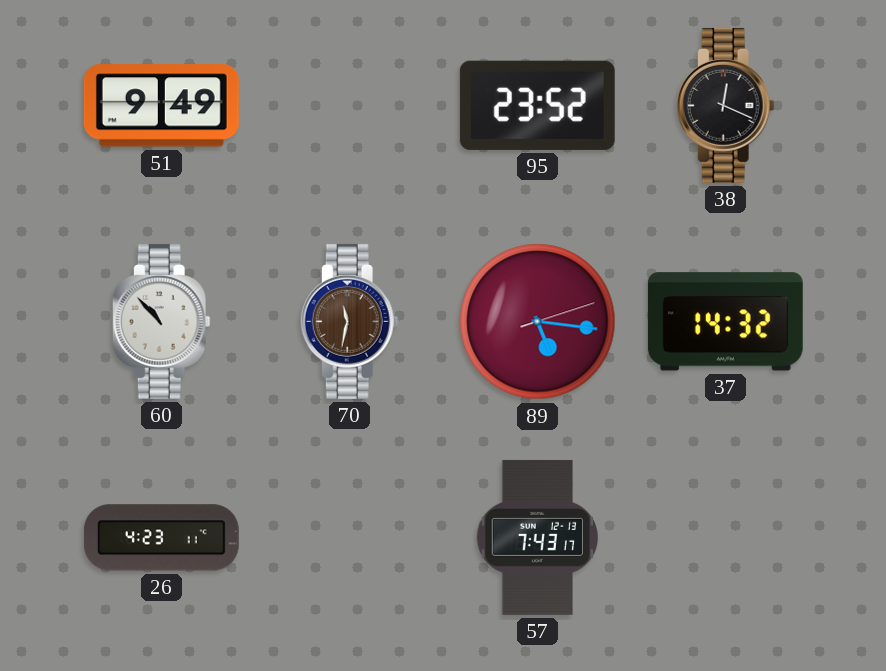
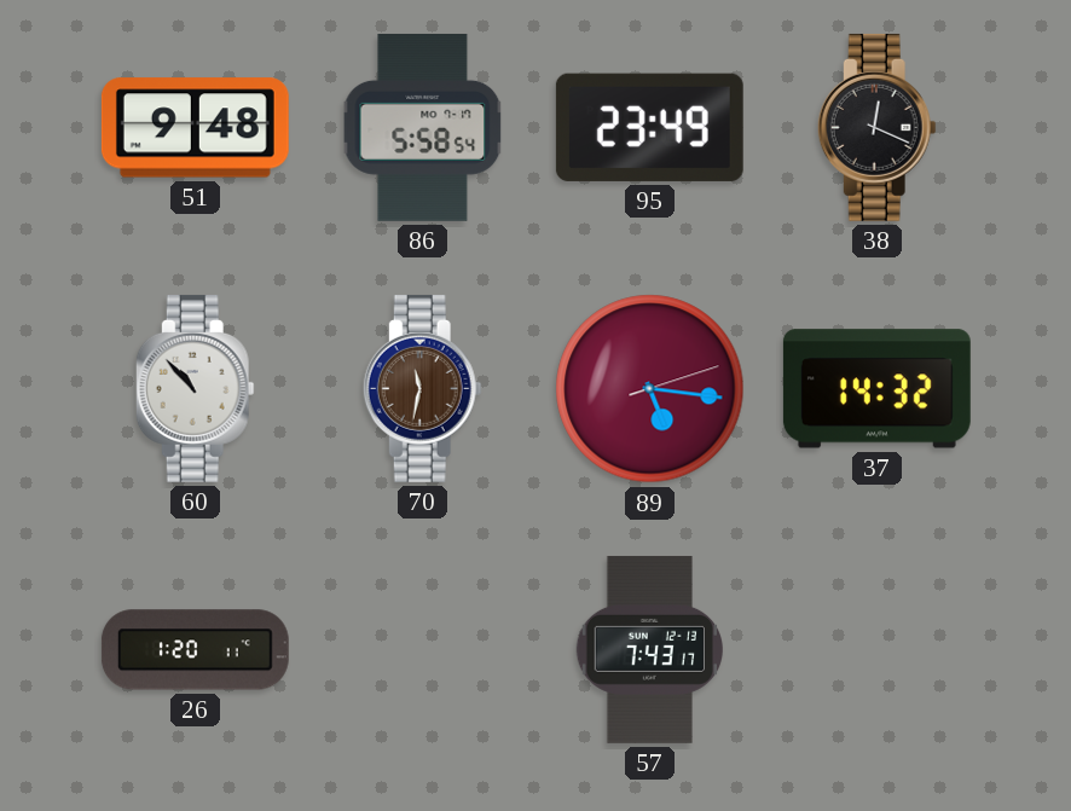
51: 9:49 -> 9:48
86: none -> 5:58
95: 23:52 -> 23:49
26: 4:23 -> 1:20
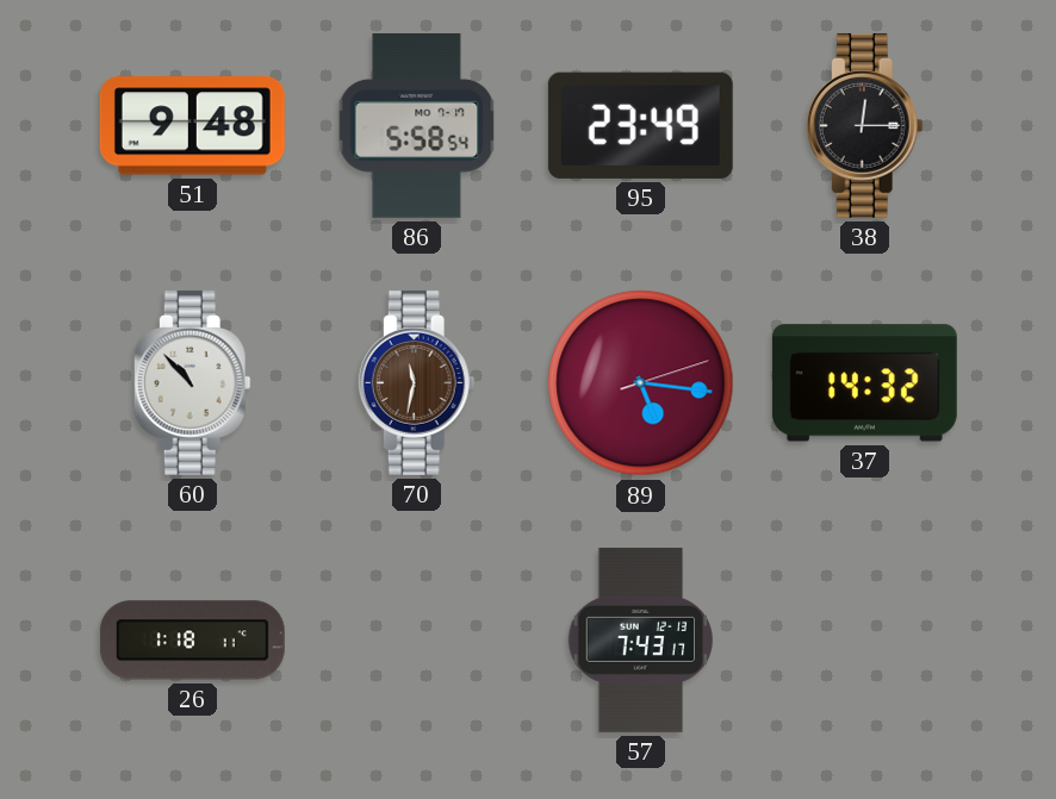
38: 12:19 -> 12:15
26: 1:20 -> 1:18
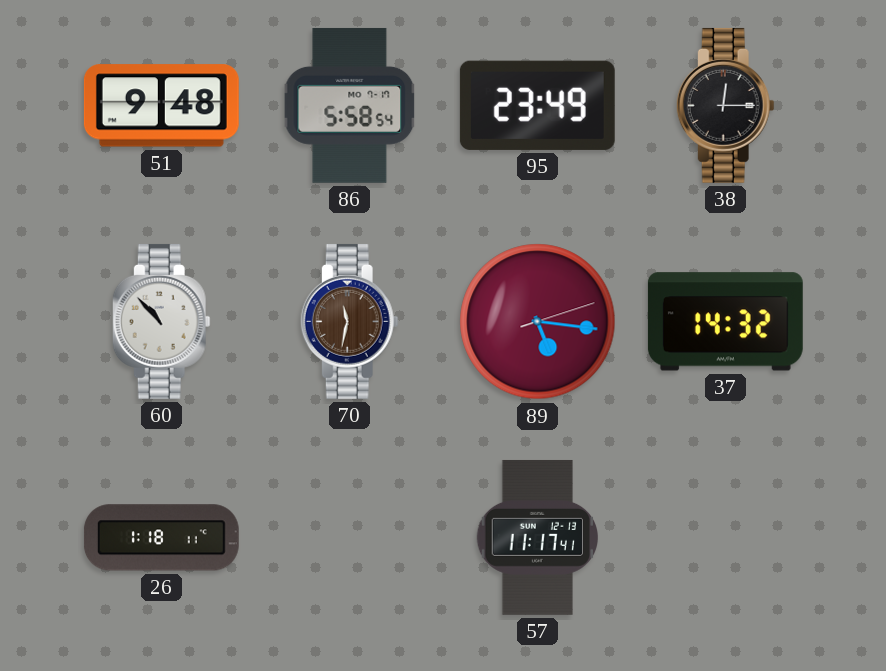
57: 7:43 -> 11:17
